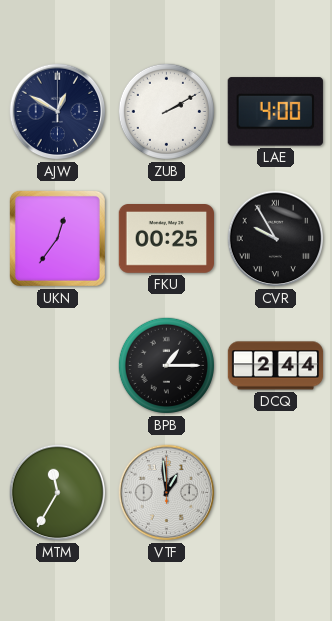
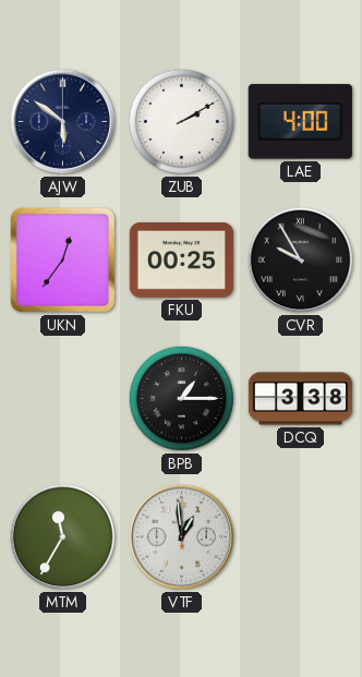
AJW: 12:50 -> 5:51
DCQ: 2:44 -> 3:38
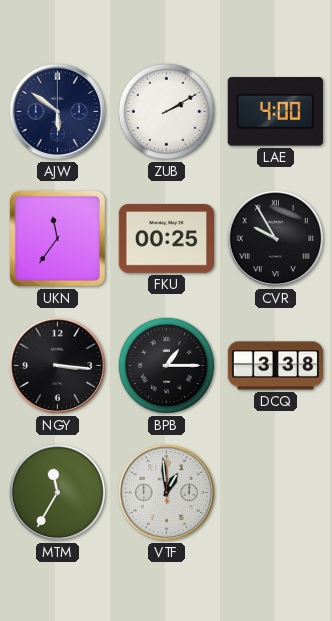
UKN: 12:36 -> 11:36
NGY: none -> 3:16
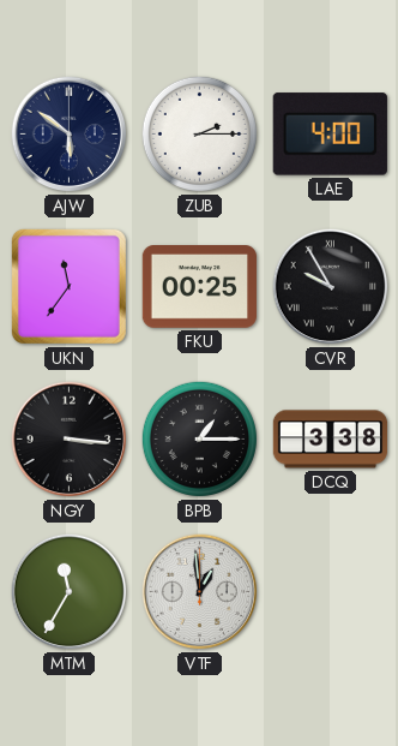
ZUB: 2:10 -> 2:15
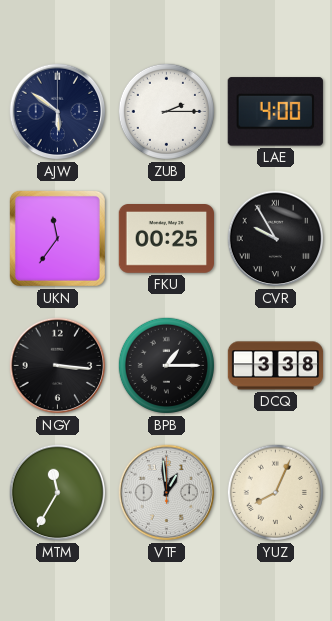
YUZ: none -> 8:04
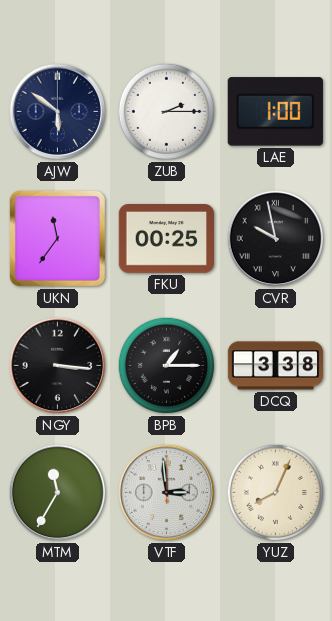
LAE: 4:00 -> 1:00
CVR: 9:55 -> 9:58
VTF: 12:59 -> 2:59
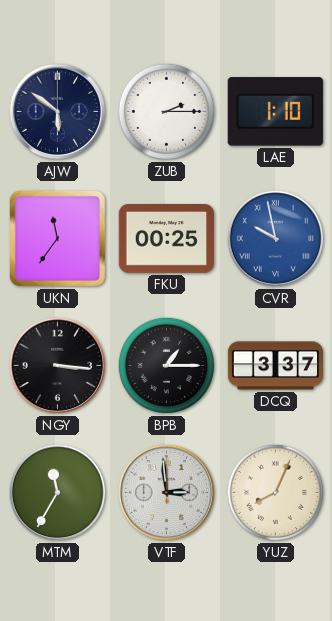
LAE: 1:00 -> 1:10
CVR dial: black -> blue
DCQ: 3:38 -> 3:37
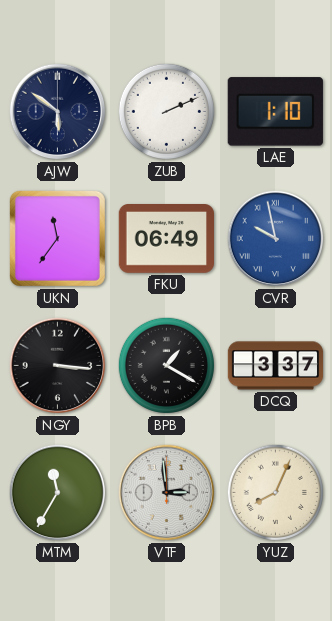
ZUB: 2:15 -> 2:11
FKU: 00:25 -> 06:49
BPB: 1:15 -> 1:20
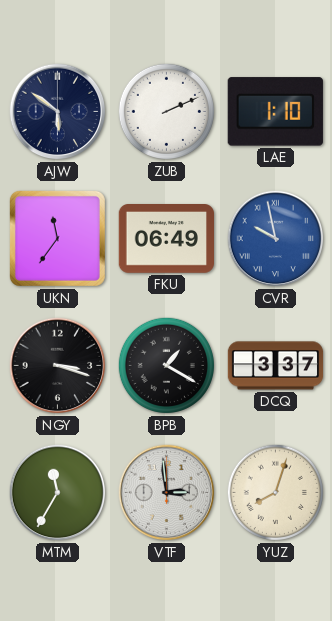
NGY: 3:16 -> 3:18
YUZ: 8:04 -> 8:03
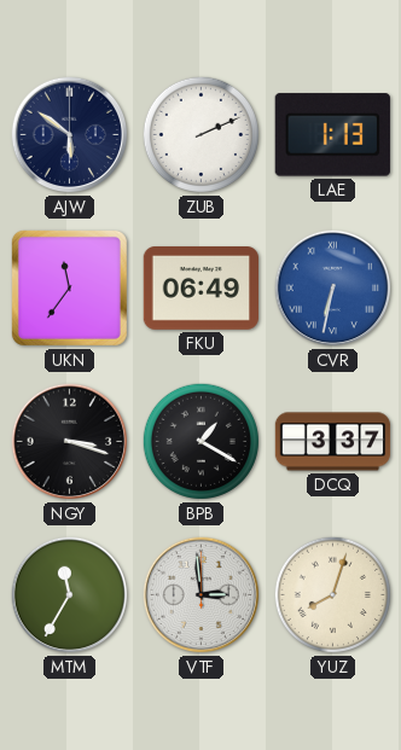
LAE: 1:10 -> 1:13
CVR: 9:58 -> 6:32
